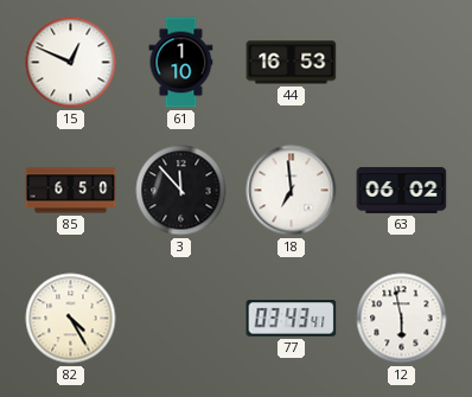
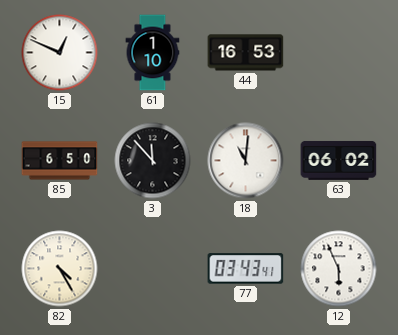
18: 6:59 -> 11:01
12: 5:58 -> 5:56
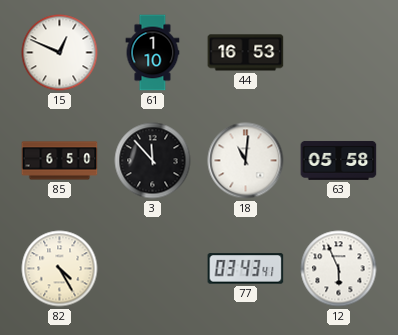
63: 06:02 -> 05:58
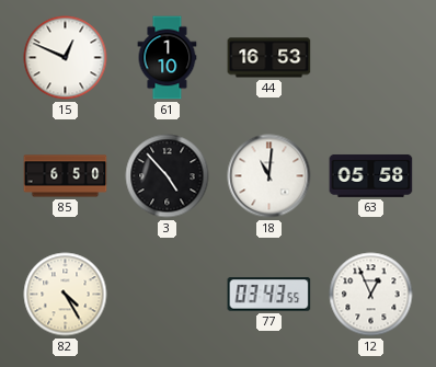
3: 11:53 -> 4:53
77: 03:43:41 -> 03:43:55
12: 5:56 -> 12:56
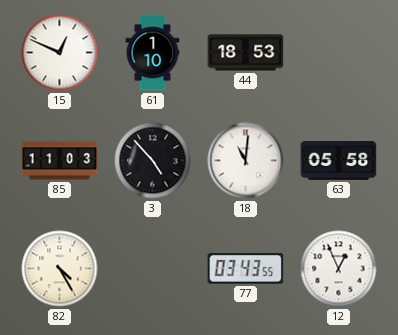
44: 16:53 -> 18:53
85: 6:50 -> 11:03
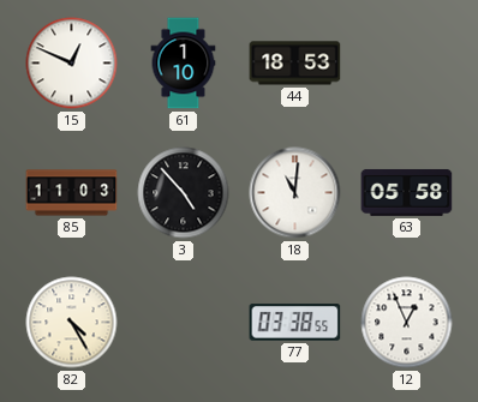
77: 03:43 -> 03:38
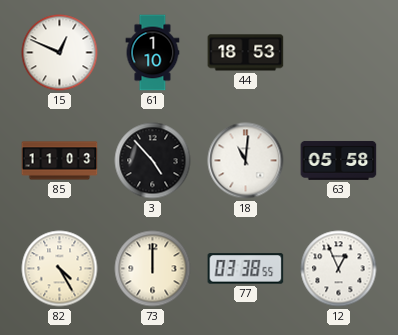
73: none -> 12:00
